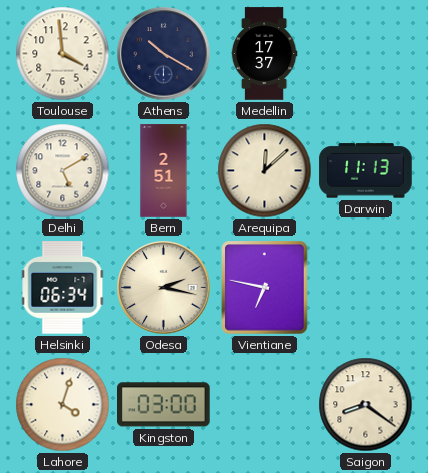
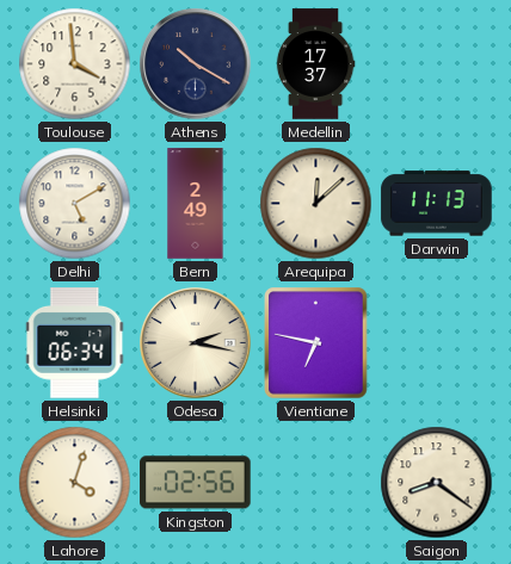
Bern: 2:51 -> 2:49
Kingston: 03:00 -> 02:56
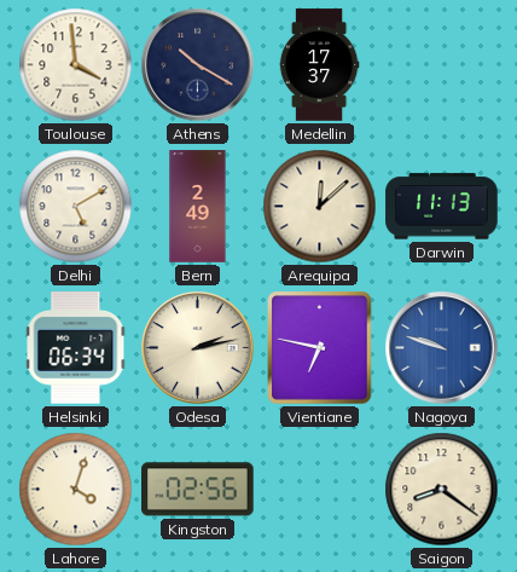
Odesa: 2:17 -> 2:13
Nagoya: none -> 9:48
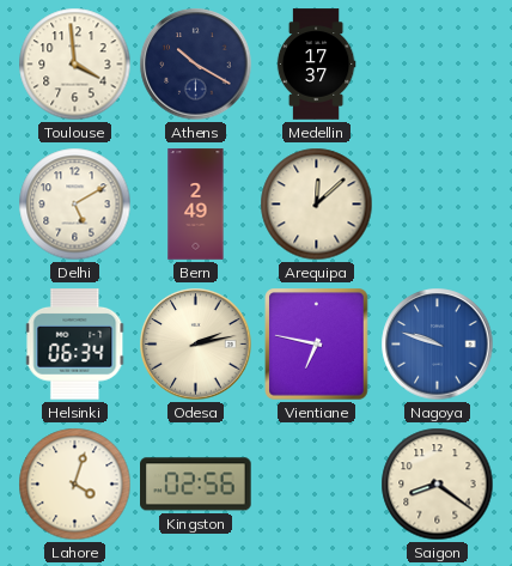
Darwin: 11:13 -> none
